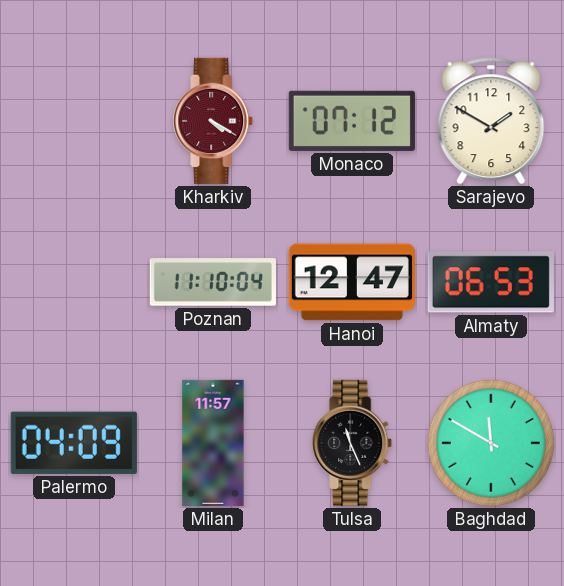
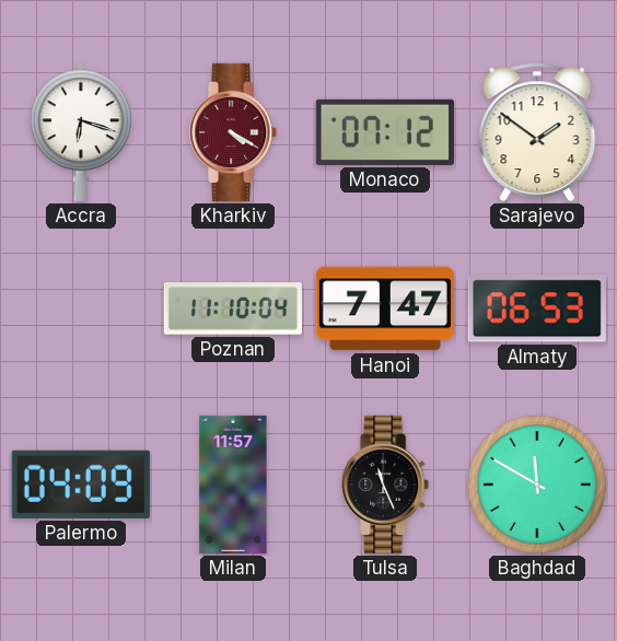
Accra: none -> 6:18
Sarajevo: 1:50 -> 1:51
Hanoi: 12:47 -> 7:47
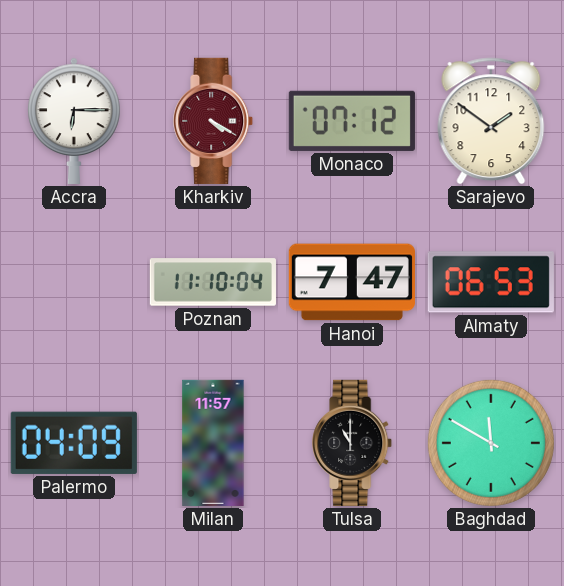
Accra: 6:18 -> 6:15
Tulsa: 11:26 -> 11:00
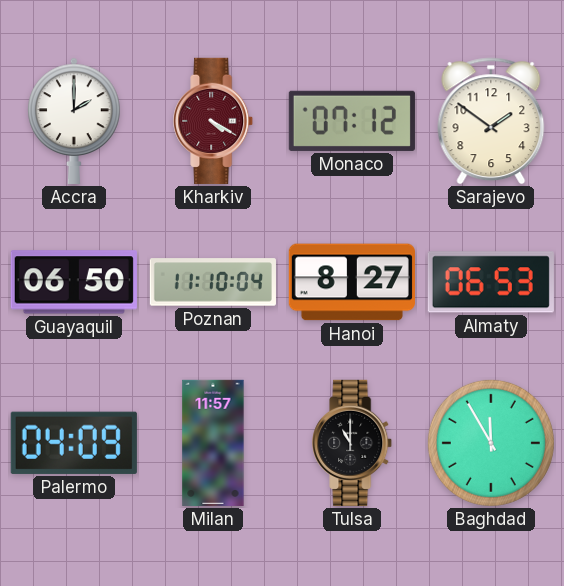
Accra: 6:15 -> 2:00
Guayaquil: none -> 06:50
Hanoi: 7:47 -> 8:27
Baghdad: 11:50 -> 11:55
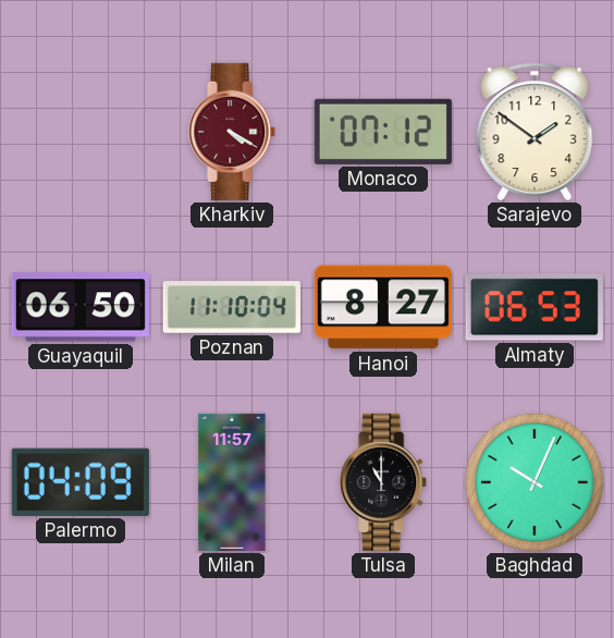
Accra: 2:00 -> none
Baghdad: 11:55 -> 10:04
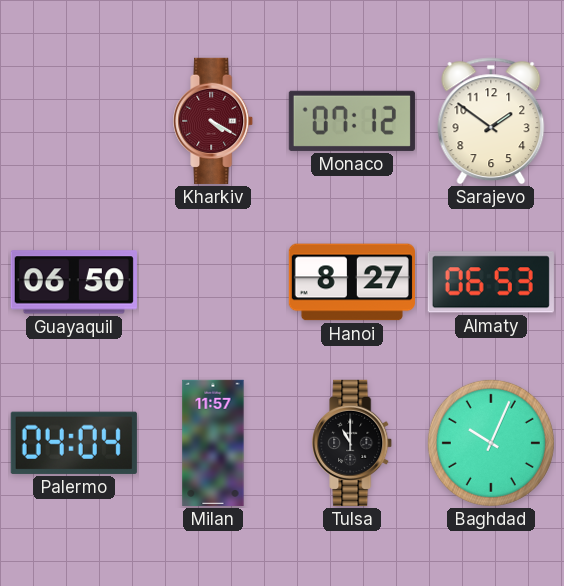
Poznan: 11:10 -> none
Palermo: 04:09 -> 04:04
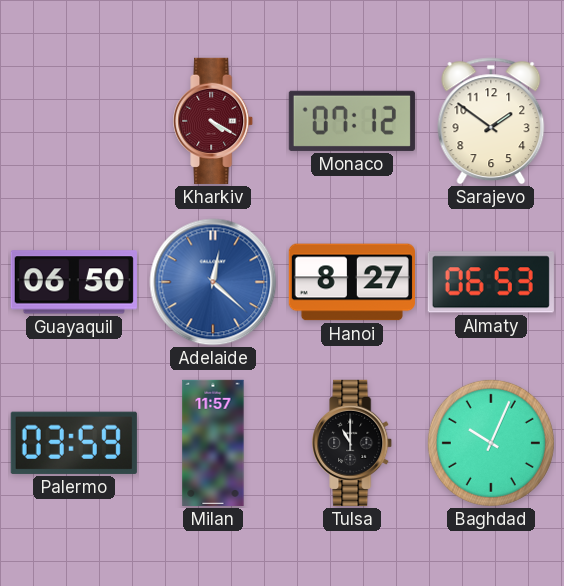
Adelaide: none -> 12:22
Palermo: 04:04 -> 03:59
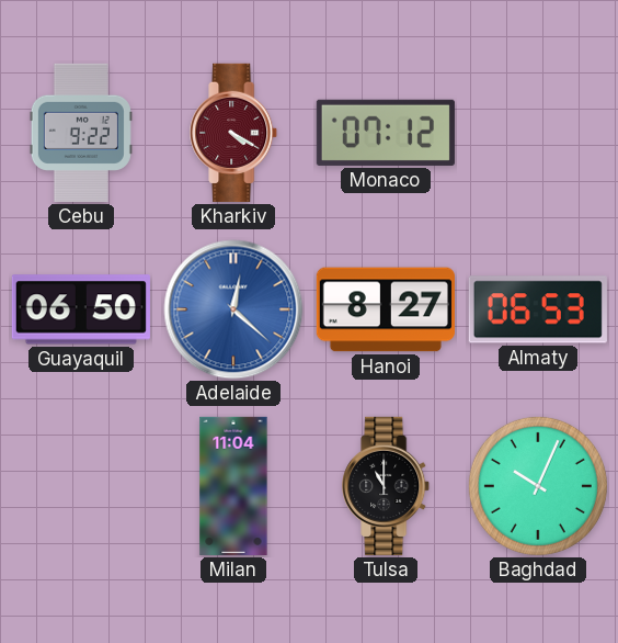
Cebu: none -> 9:22
Sarajevo: 1:51 -> none
Palermo: 03:59 -> none
Milan: 11:57 -> 11:04
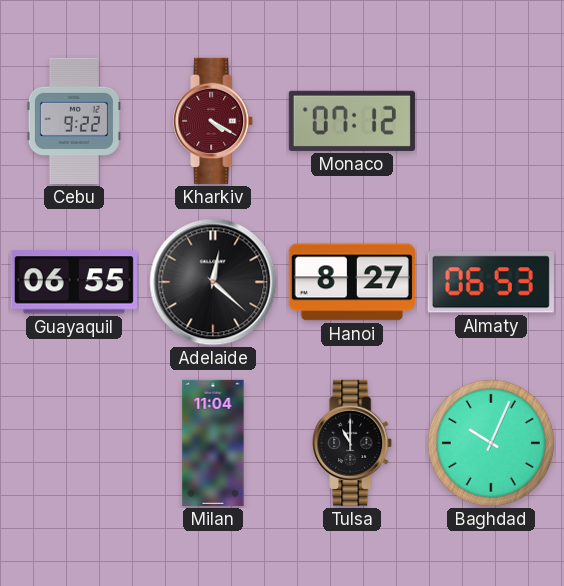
Guayaquil: 06:50 -> 06:55
Adelaide dial: blue -> black
